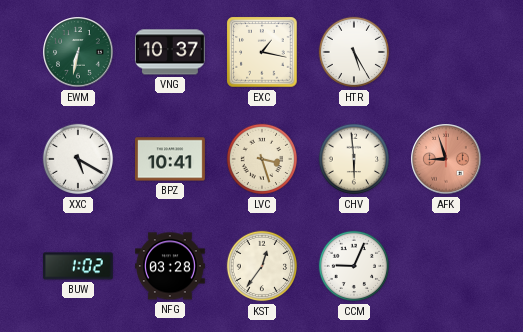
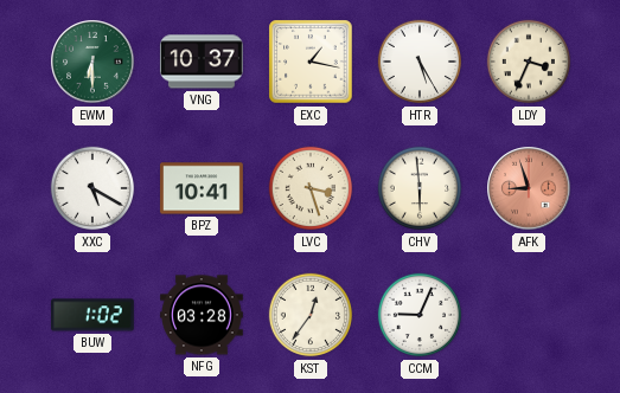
EWM: 6:32 -> 6:30
LDY: none -> 3:34
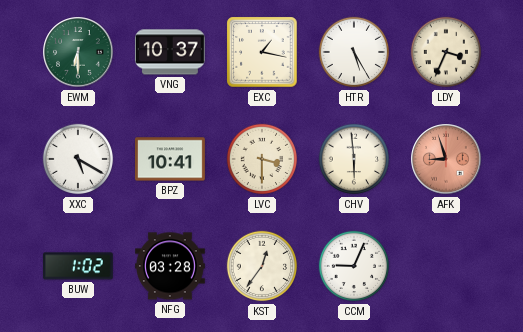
LVC: 3:27 -> 3:30
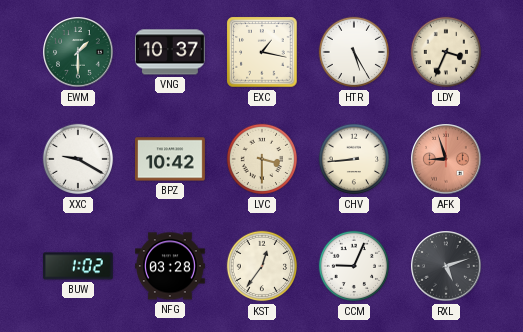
EWM: 6:30 -> 1:30
XXC: 5:20 -> 9:20
BPZ: 10:41 -> 10:42
CHV: 5:59 -> 8:44
RXL: none -> 5:12
